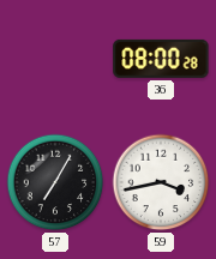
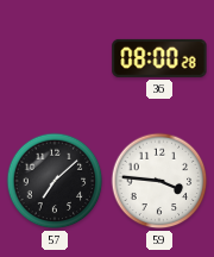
57: 7:05 -> 7:08
59: 3:43 -> 3:46
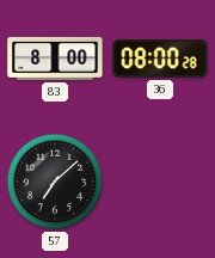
83: none -> 8:00
59: 3:46 -> none
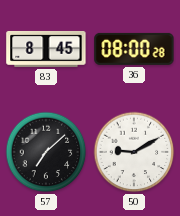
83: 8:00 -> 8:45
50: none -> 9:10
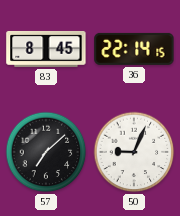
36: 08:00 -> 22:14
50: 9:10 -> 9:04
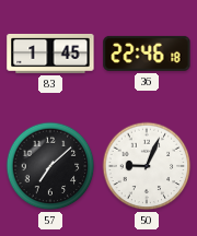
83: 8:45 -> 1:45
36: 22:14 -> 22:46
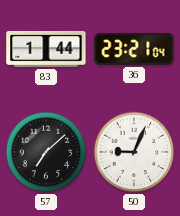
83: 1:45 -> 1:44
36: 22:46 -> 23:21
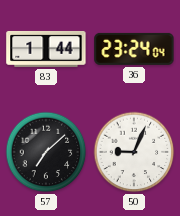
36: 23:21 -> 23:24
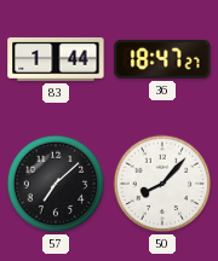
36: 23:24 -> 18:47
50: 9:04 -> 8:07
